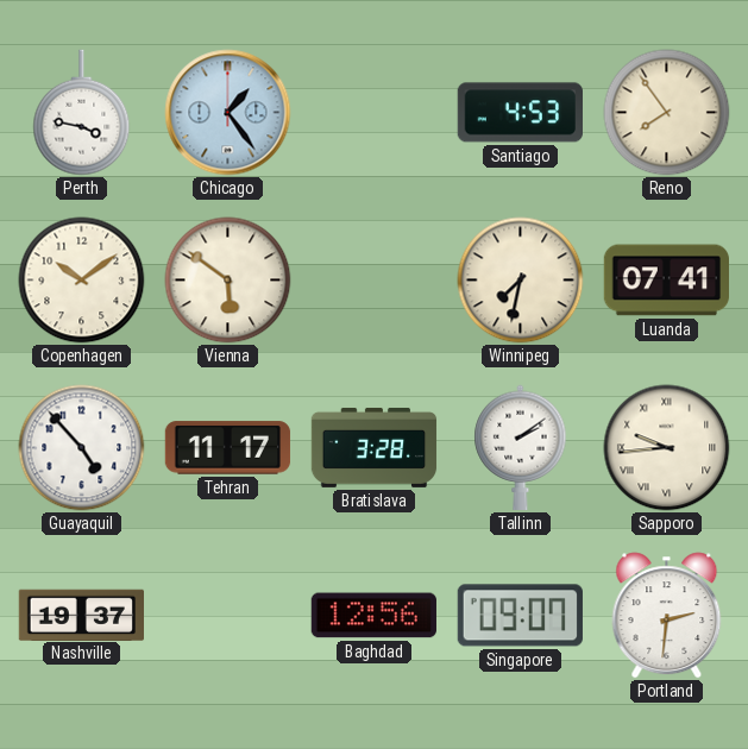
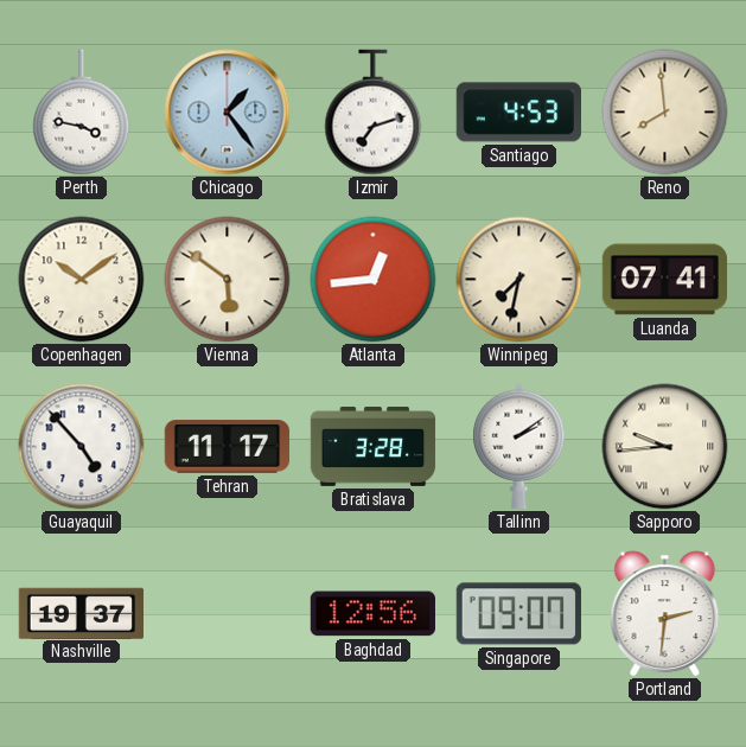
Izmir: none -> 7:12
Reno: 7:54 -> 7:59
Atlanta: none -> 12:44
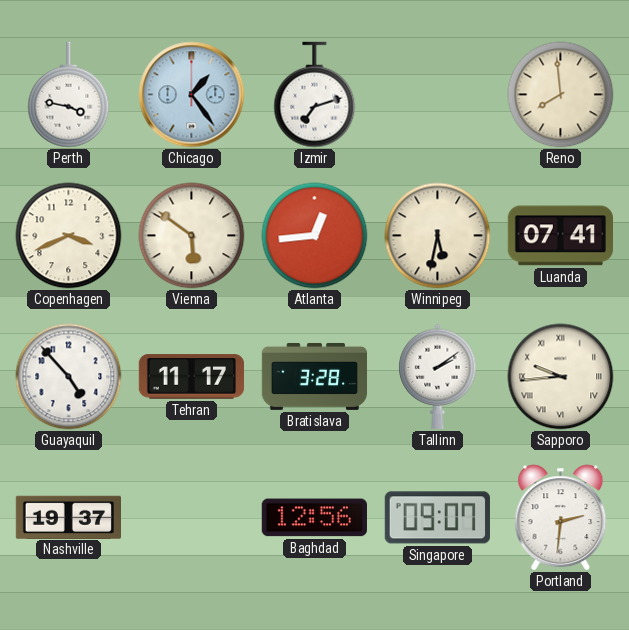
Santiago: 4:53 -> none
Copenhagen: 10:09 -> 3:41
Winnipeg: 7:32 -> 5:32
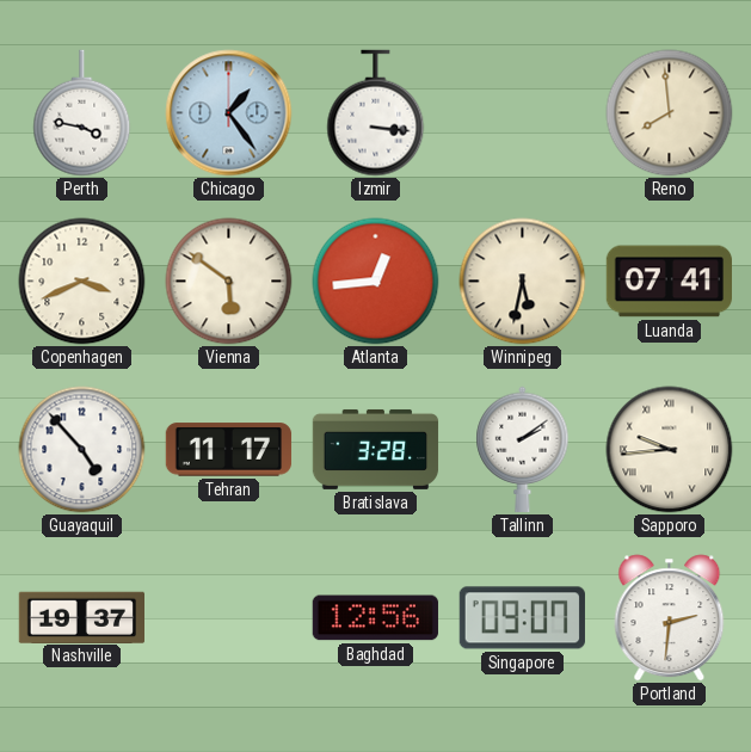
Izmir: 7:12 -> 3:16
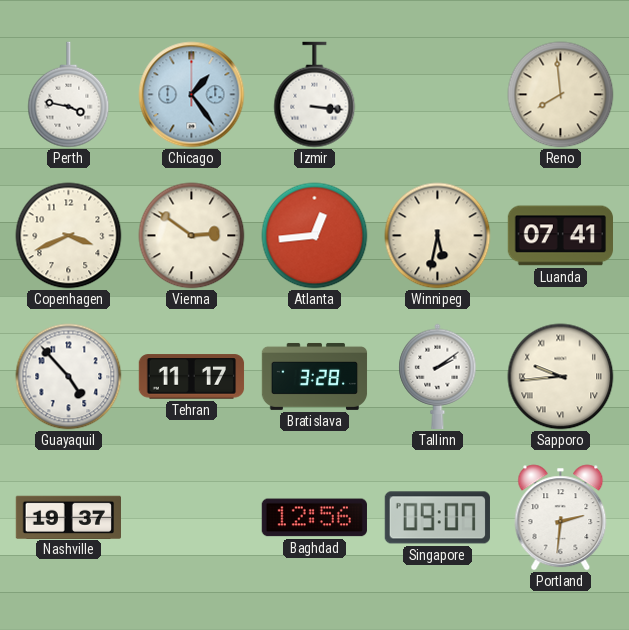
Vienna: 5:51 -> 2:51
